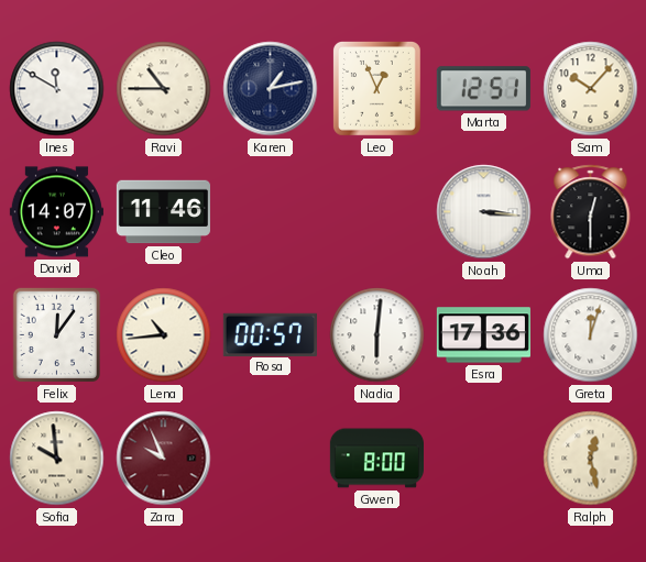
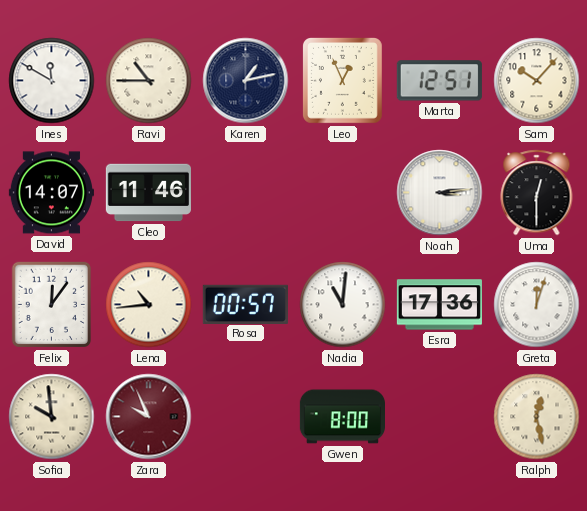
Noah: 3:16 -> 3:14
Nadia: 6:01 -> 11:01
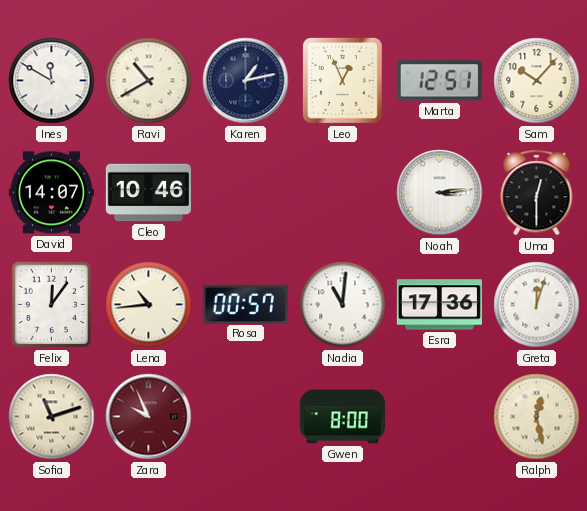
Ravi: 10:45 -> 10:40
Cleo: 11:46 -> 10:46
Sofia: 9:59 -> 11:12
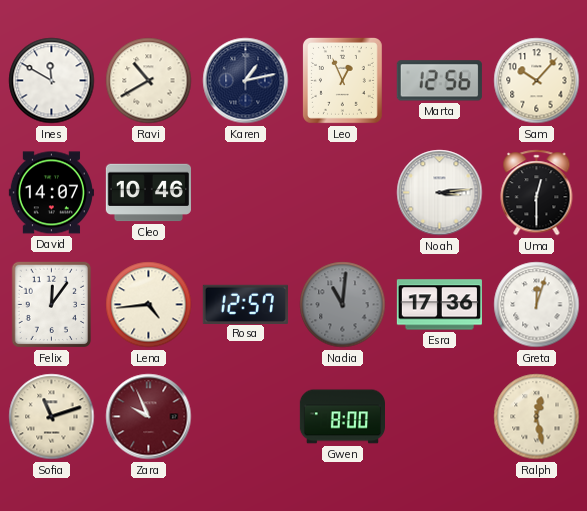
Marta: 12:51 -> 12:56
Lena: 10:44 -> 4:44
Rosa: 00:57 -> 12:57
Nadia dial: white -> grey
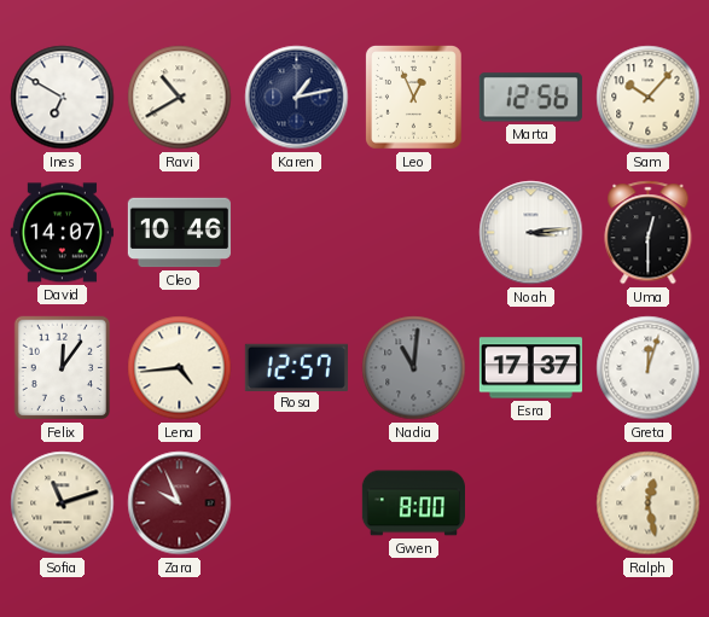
Ines: 11:50 -> 6:50
Esra: 17:36 -> 17:37
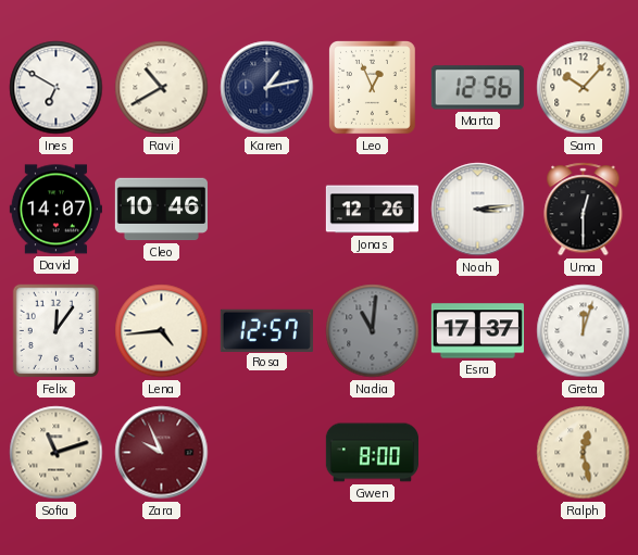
Jonas: none -> 12:26
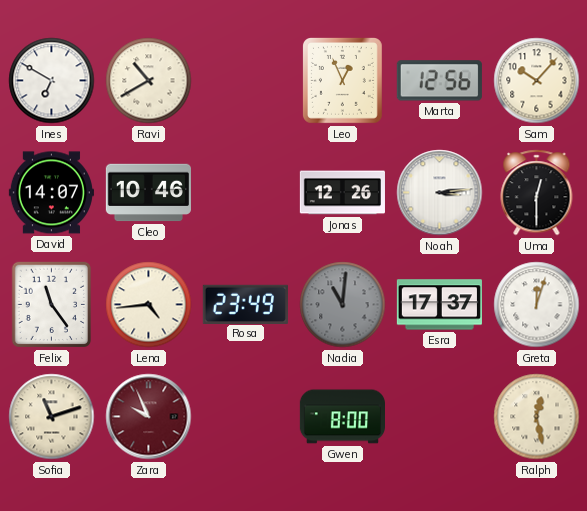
Karen: 1:13 -> none
Felix: 12:06 -> 11:24
Rosa: 12:57 -> 23:49
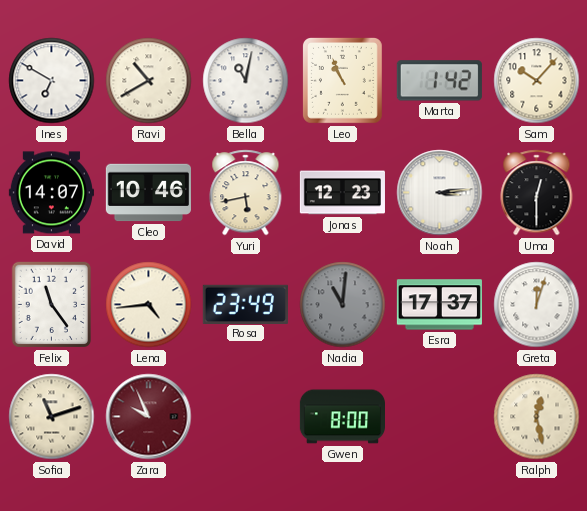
Bella: none -> 11:02
Leo: 12:56 -> 10:56
Marta: 12:56 -> 1:42
Yuri: none -> 5:43
Jonas: 12:26 -> 12:23
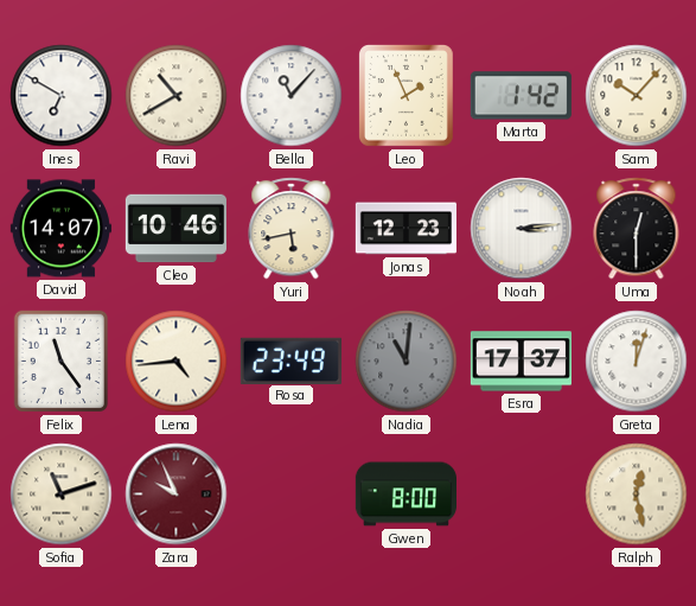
Bella: 11:02 -> 11:07
Leo: 10:56 -> 1:56
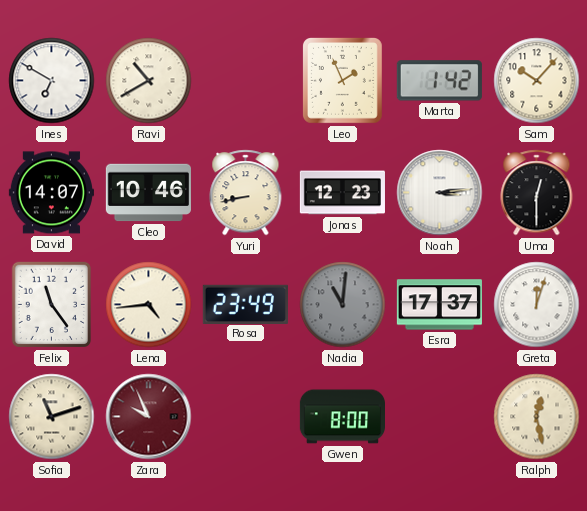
Bella: 11:07 -> none
Yuri: 5:43 -> 8:43
